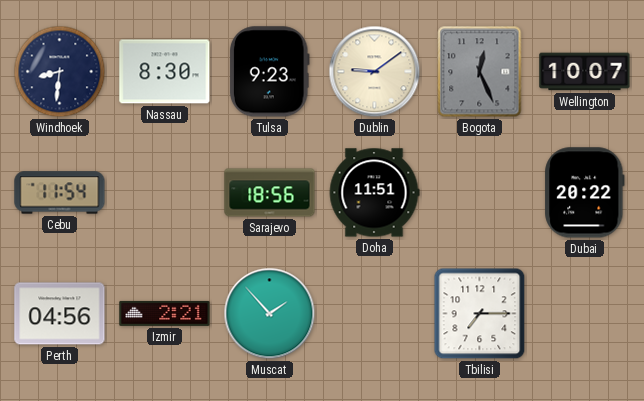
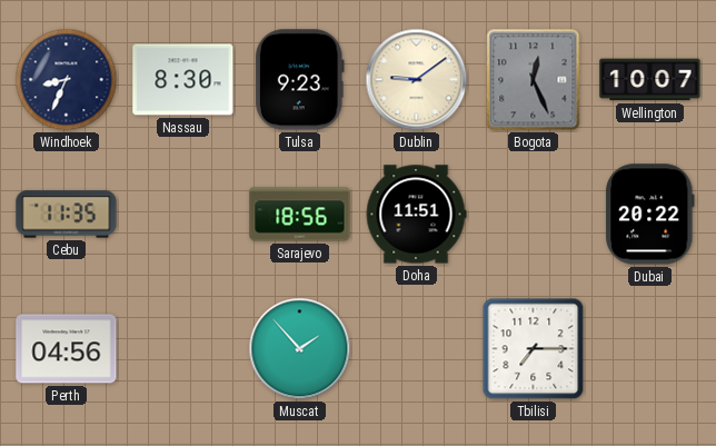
Windhoek: 8:31 -> 8:34
Cebu: 11:54 -> 11:35
Izmir: 2:21 -> none
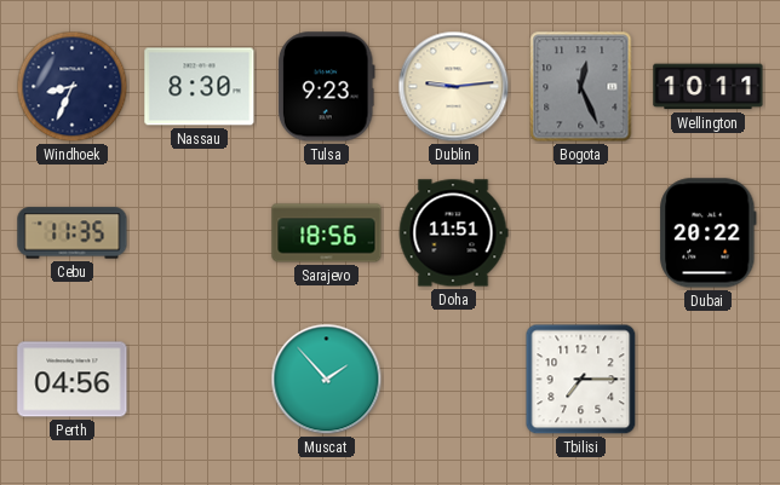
Dublin: 9:09 -> 9:14
Wellington: 10:07 -> 10:11
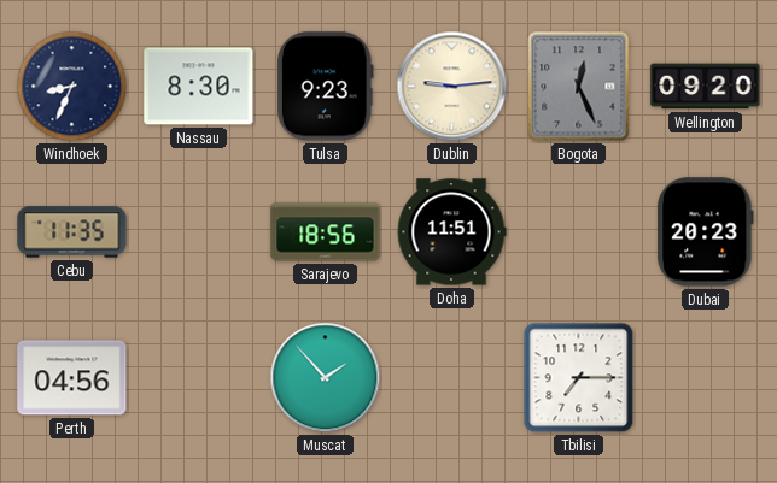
Wellington: 10:11 -> 09:20
Dubai: 20:22 -> 20:23
